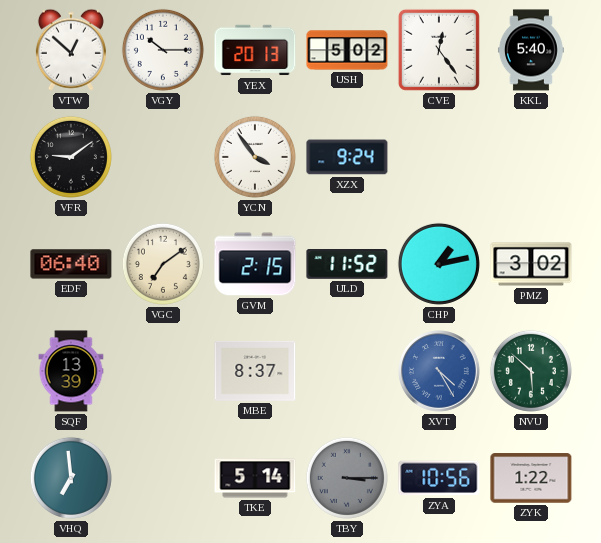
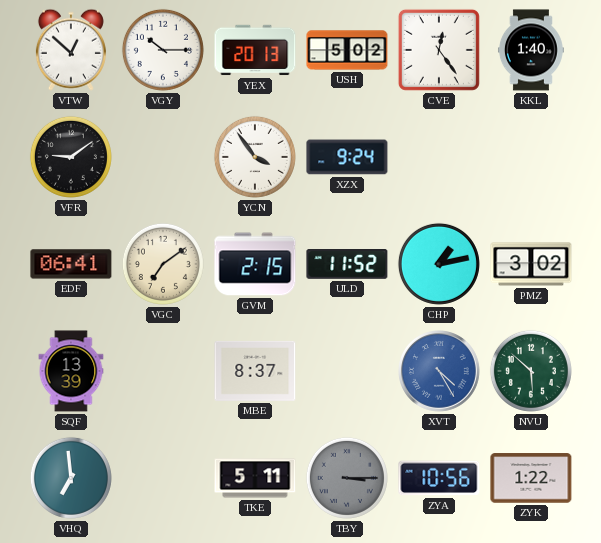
KKL: 5:40 -> 1:40
EDF: 06:40 -> 06:41
TKE: 5:14 -> 5:11
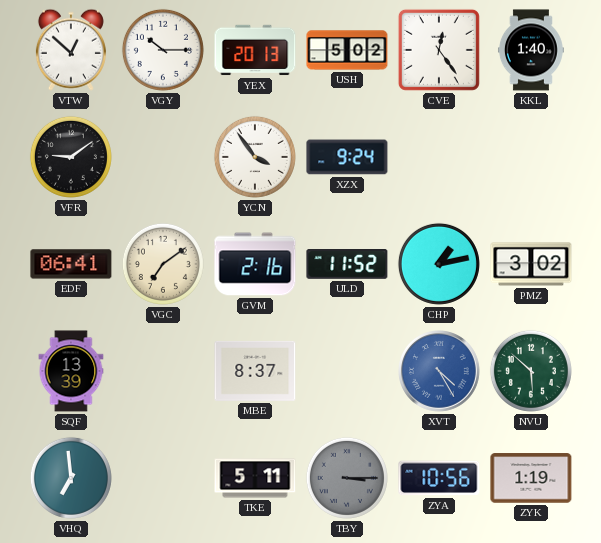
GVM: 2:15 -> 2:16
ZYK: 1:22 -> 1:19
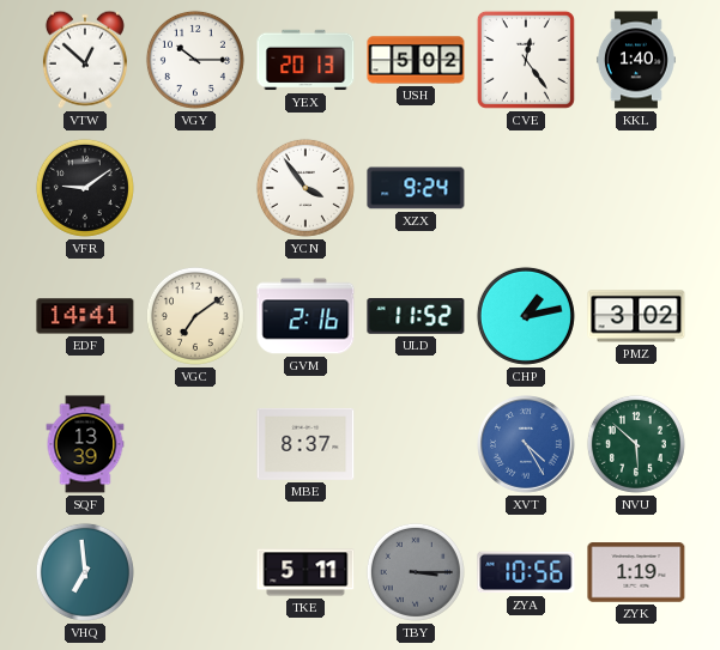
EDF: 06:41 -> 14:41
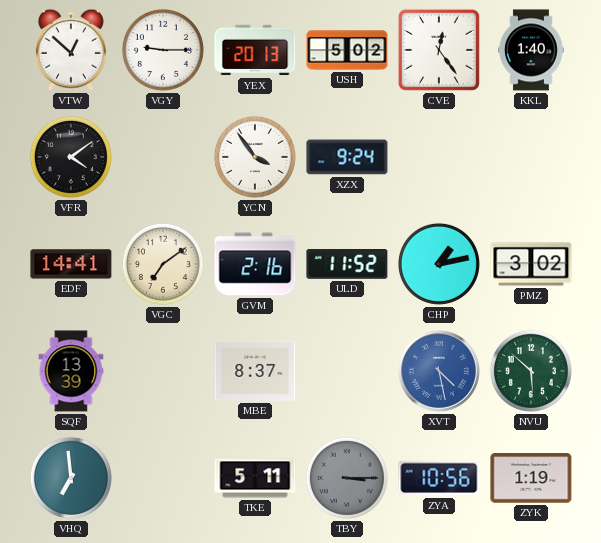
VGY: 10:15 -> 9:15
VFR: 9:09 -> 4:09
XVT: 4:25 -> 4:28
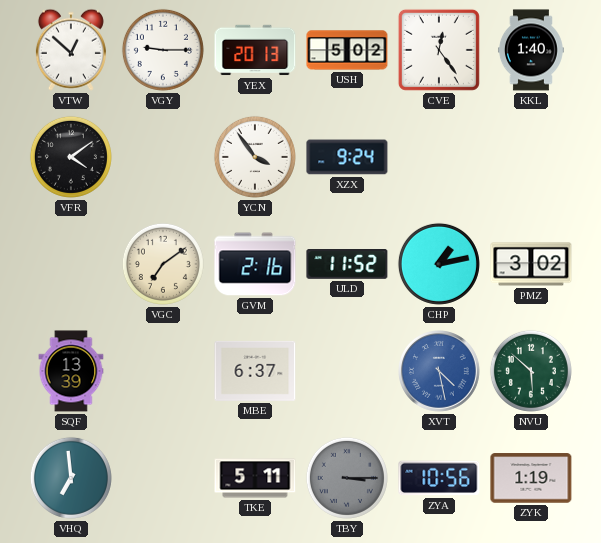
EDF: 14:41 -> none
MBE: 8:37 -> 6:37
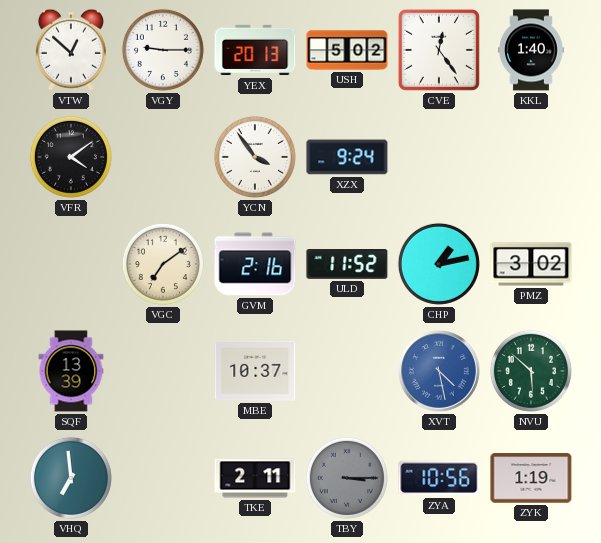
MBE: 6:37 -> 10:37
TKE: 5:11 -> 2:11
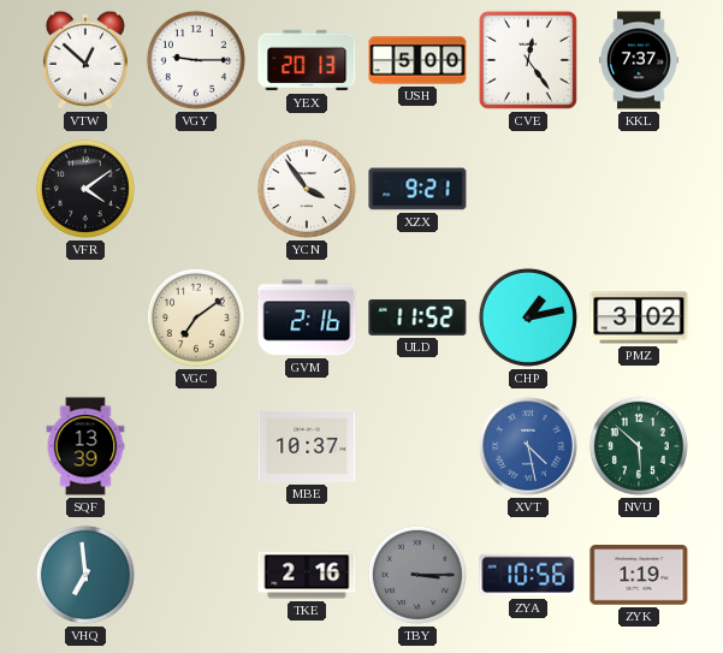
USH: 5:02 -> 5:00
KKL: 1:40 -> 7:37
XZX: 9:24 -> 9:21
TKE: 2:11 -> 2:16
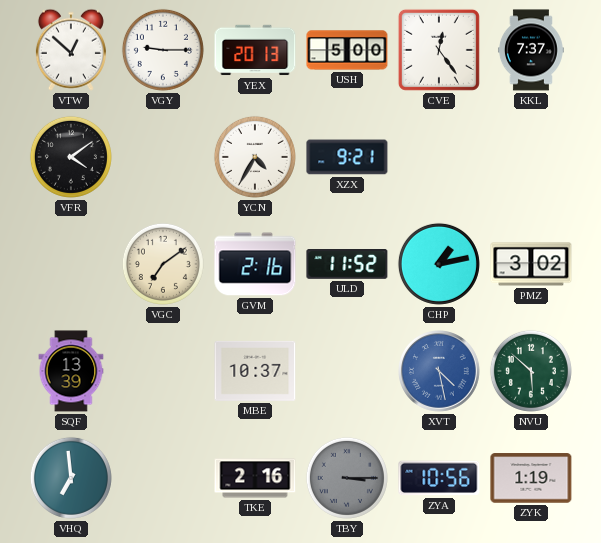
YCN: 3:54 -> 4:35
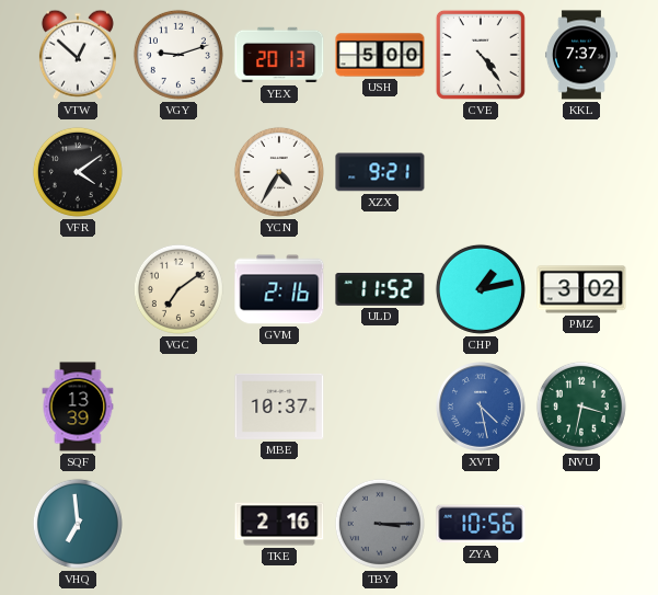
VGY: 9:15 -> 9:12
CVE: 12:24 -> 4:24
NVU: 5:52 -> 3:32
ZYK: 1:19 -> none
